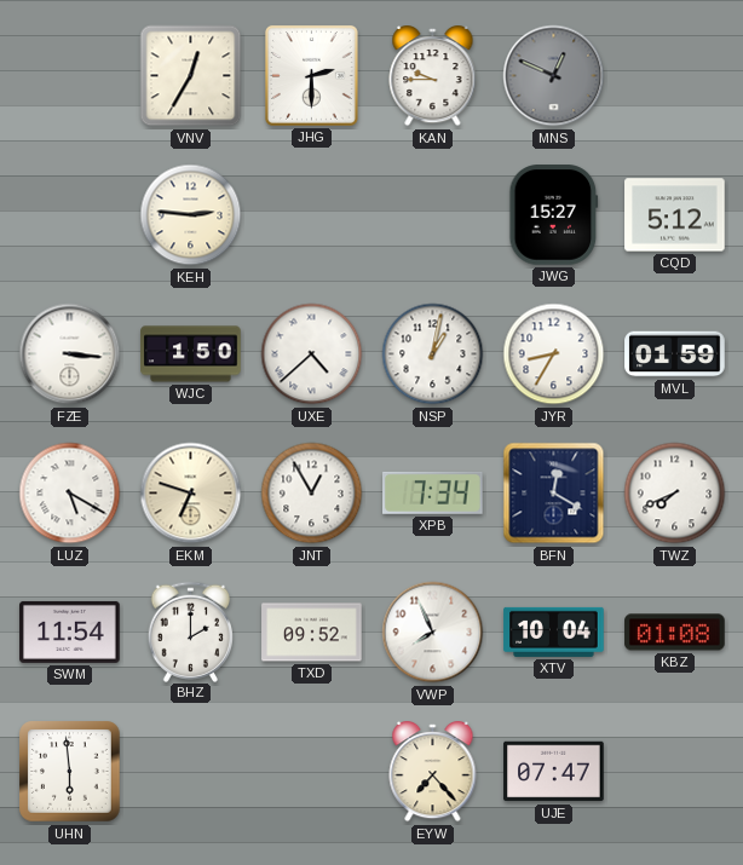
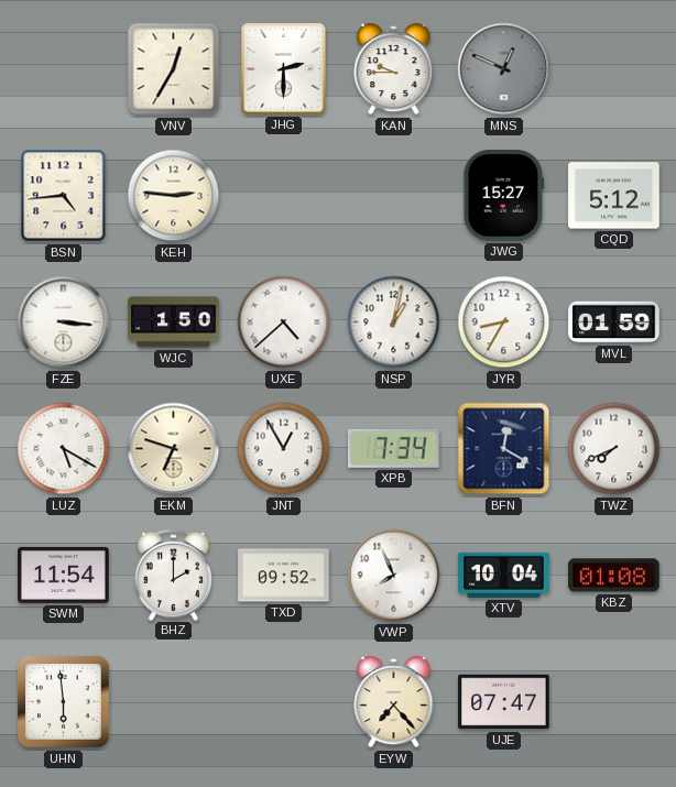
BSN: none -> 4:44
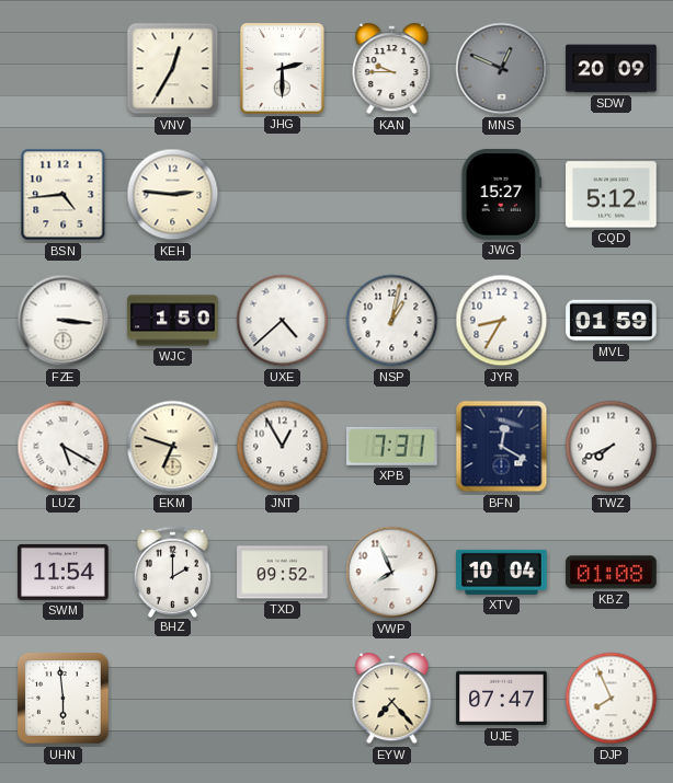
SDW: none -> 20:09
XPB: 7:34 -> 7:31
DJP: none -> 7:56
